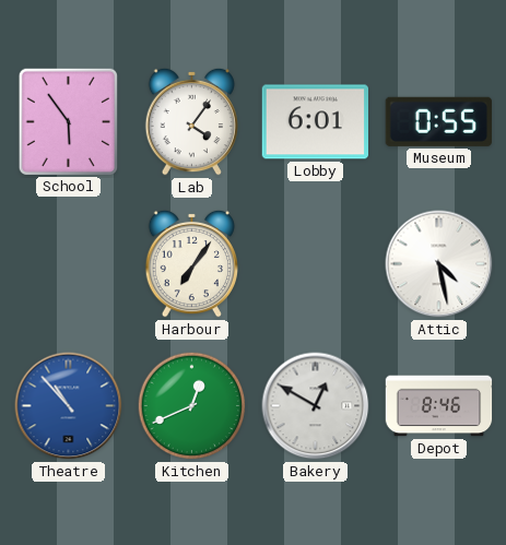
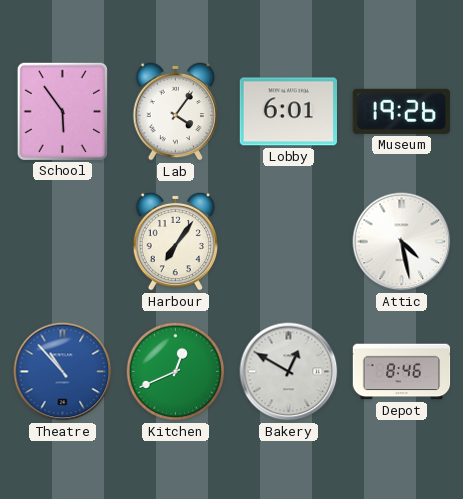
Museum: 0:55 -> 19:26
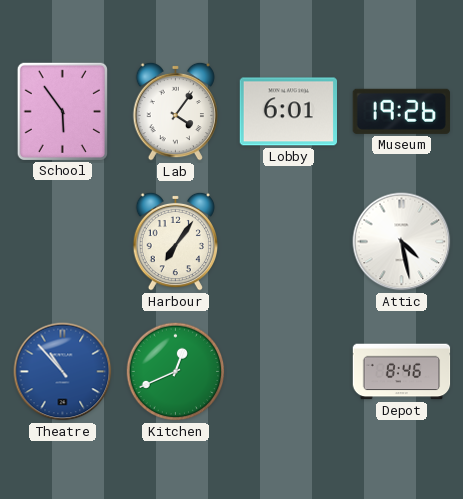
Bakery: 12:50 -> none
